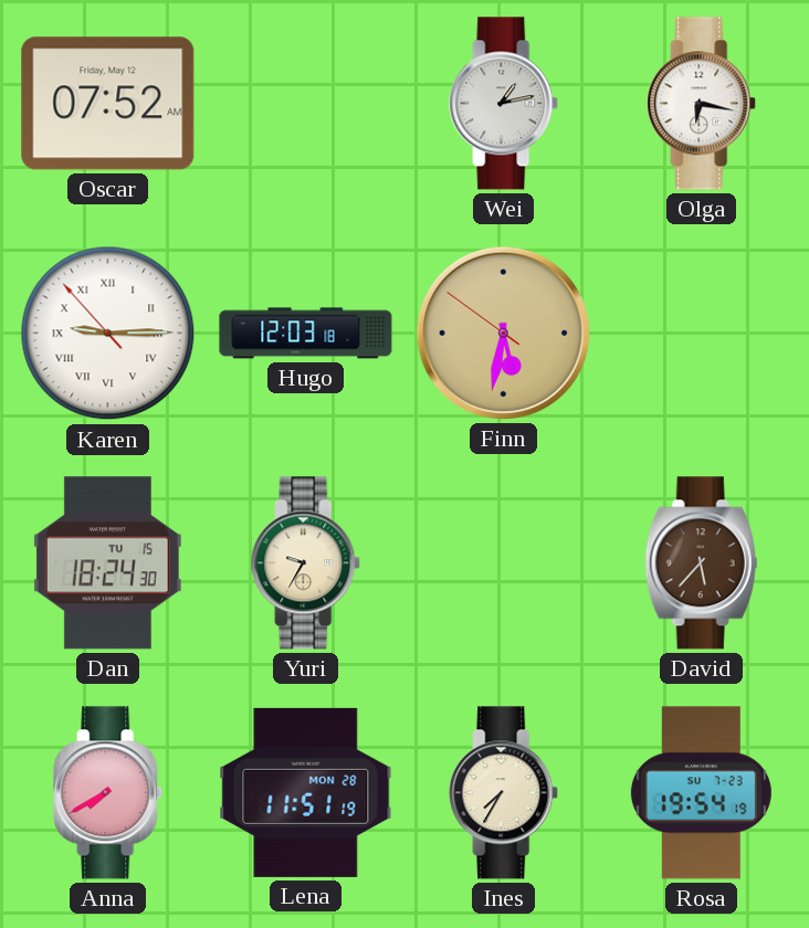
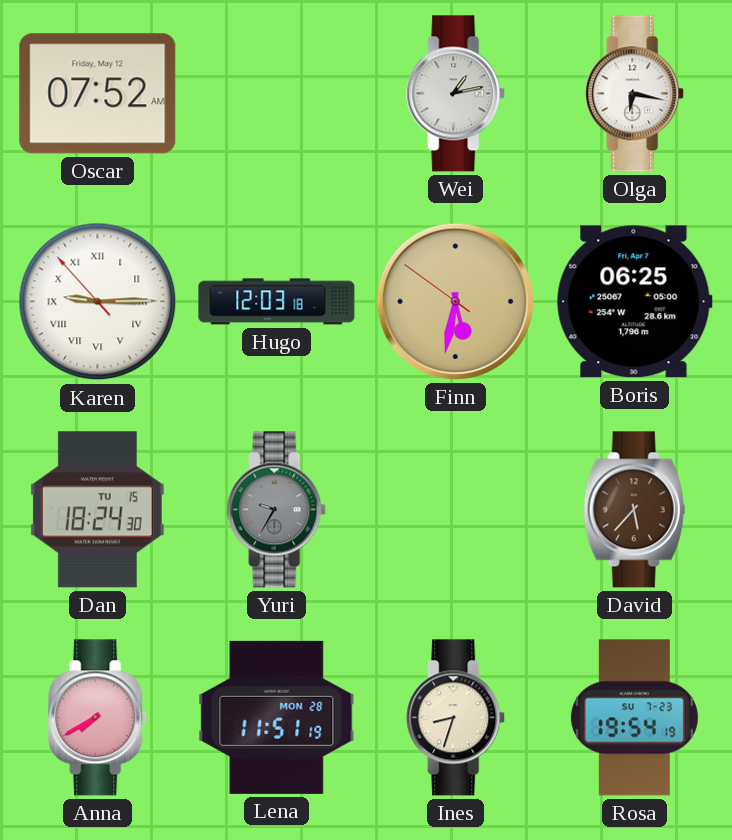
Boris: none -> 06:25
Yuri dial: cream -> grey
Ines: 7:35 -> 8:33
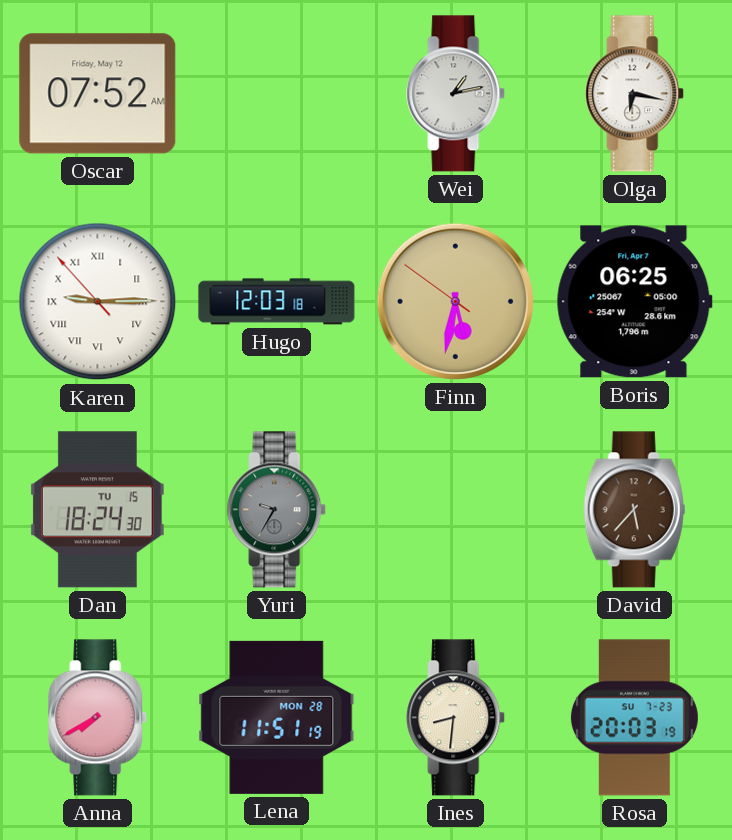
Ines: 8:33 -> 8:31
Rosa: 19:54 -> 20:03
